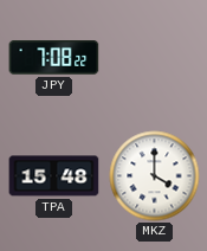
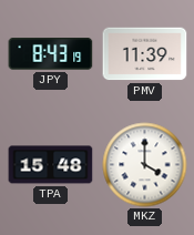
JPY: 7:08 -> 8:43
PMV: none -> 11:39
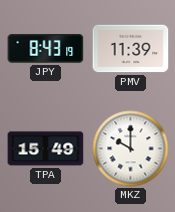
TPA: 15:48 -> 15:49
MKZ: 4:00 -> 10:00
